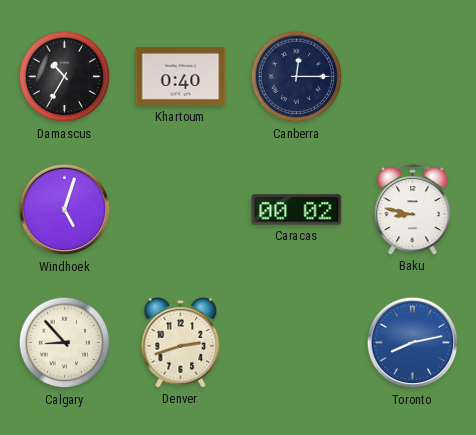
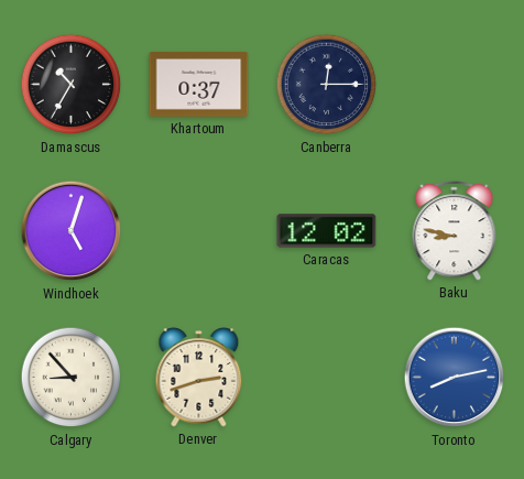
Khartoum: 0:40 -> 0:37
Caracas: 00:02 -> 12:02
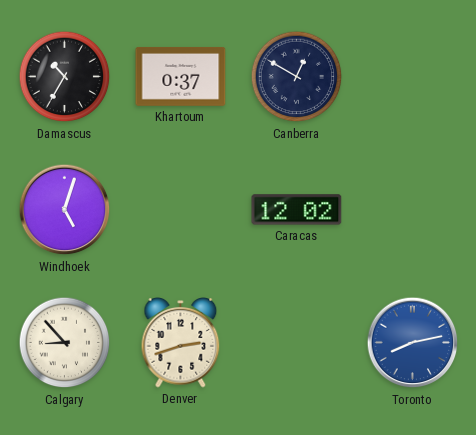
Canberra: 12:15 -> 12:50
Baku: 8:47 -> none
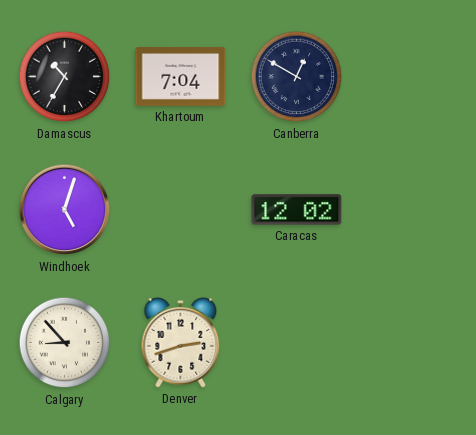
Khartoum: 0:37 -> 7:04
Toronto: 8:13 -> none
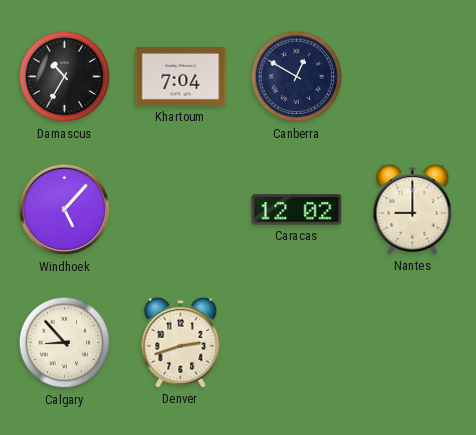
Windhoek: 5:03 -> 5:07
Nantes: none -> 9:00
